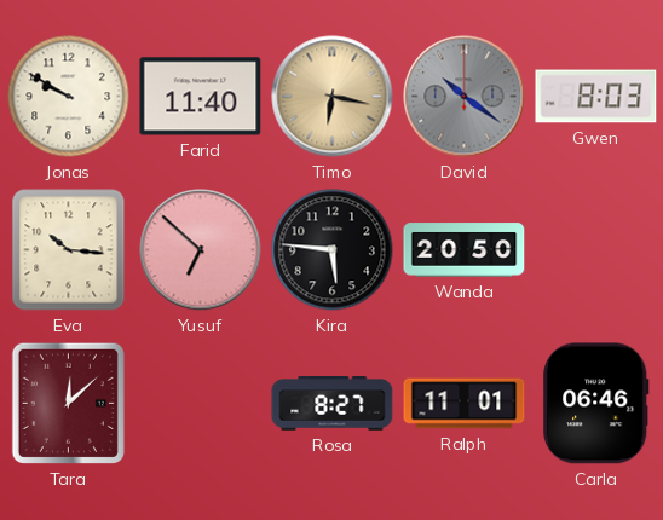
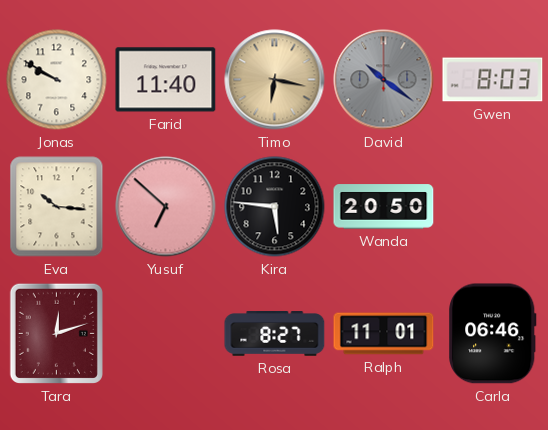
Tara: 12:08 -> 12:12
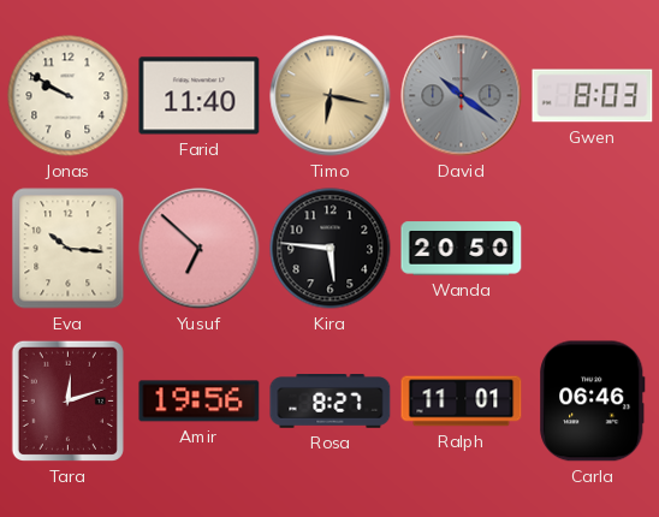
Amir: none -> 19:56
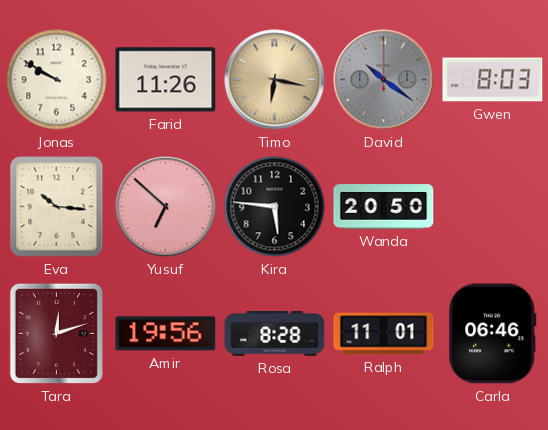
Farid: 11:40 -> 11:26
Rosa: 8:27 -> 8:28
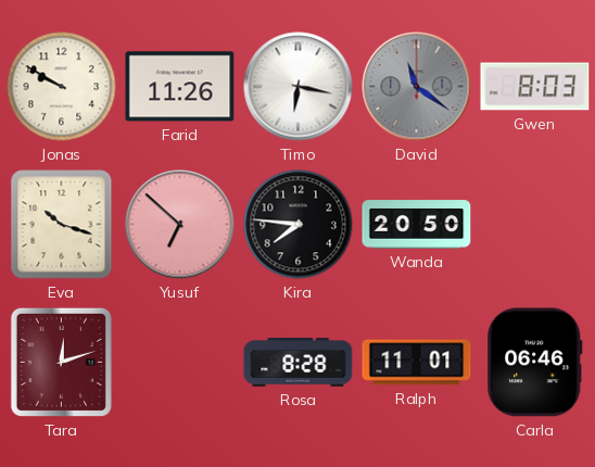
Timo dial: champagne -> white
David: 10:21 -> 11:21
Eva: 10:16 -> 10:18
Kira: 5:46 -> 7:46
Amir: 19:56 -> none
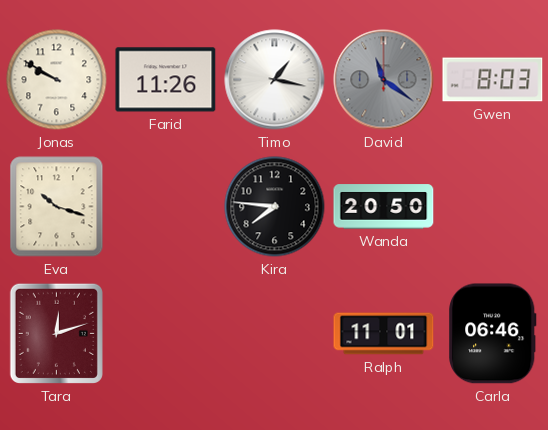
Timo: 6:17 -> 1:17
Yusuf: 6:52 -> none
Rosa: 8:28 -> none
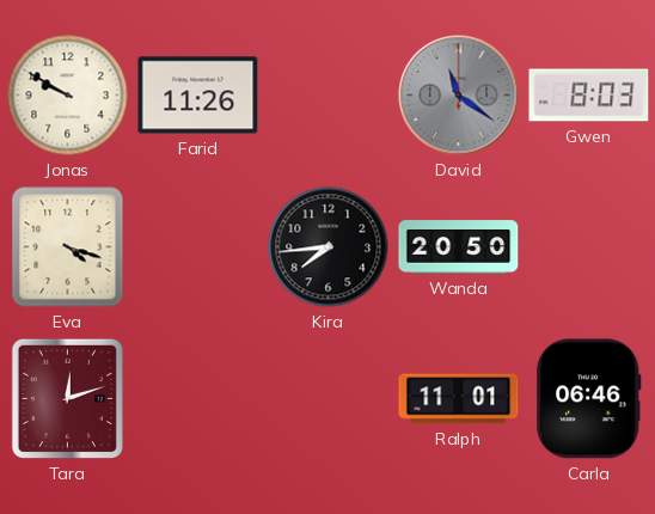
Timo: 1:17 -> none
Eva: 10:18 -> 4:18
Kira: 7:46 -> 7:44
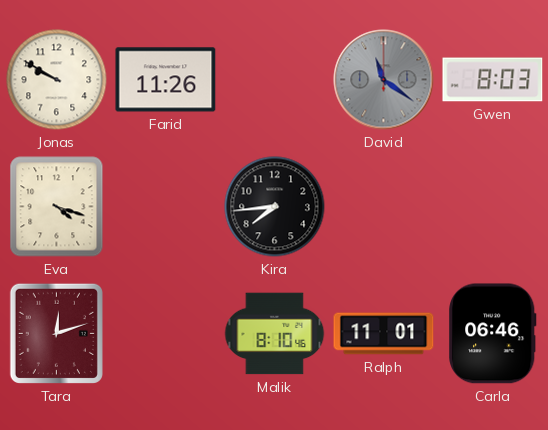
Wanda: 20:50 -> none
Malik: none -> 8:10
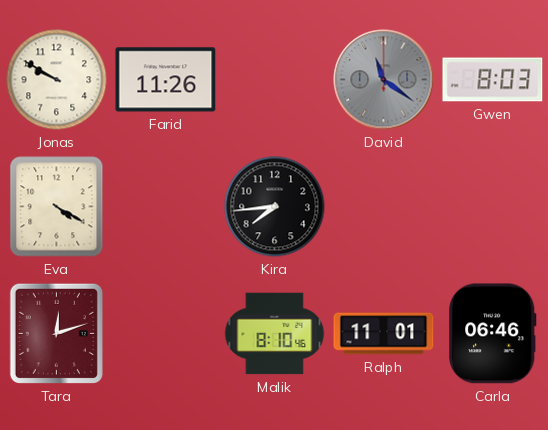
Eva: 4:18 -> 4:20
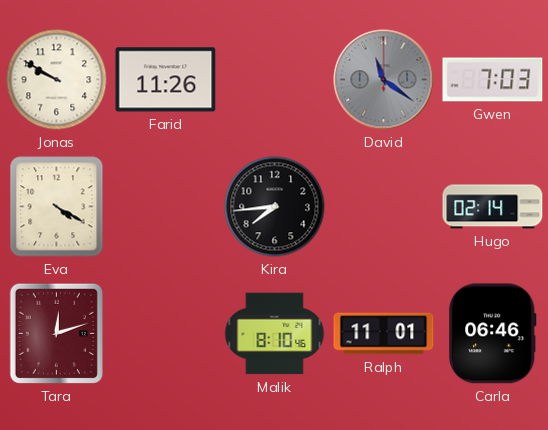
Gwen: 8:03 -> 7:03
Hugo: none -> 02:14
